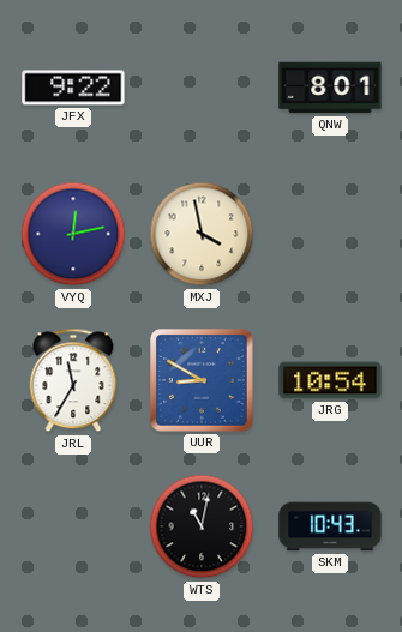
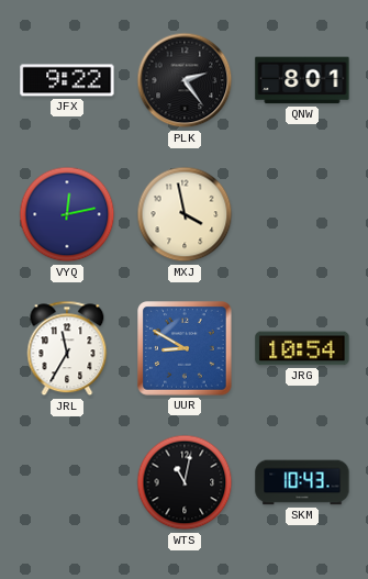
PLK: none -> 2:24
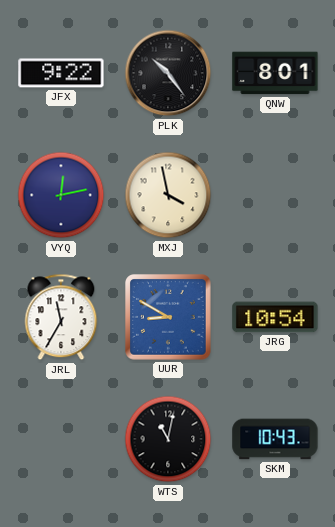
PLK: 2:24 -> 10:24
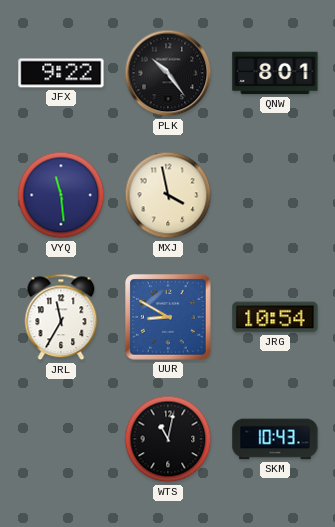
VYQ: 12:13 -> 11:29
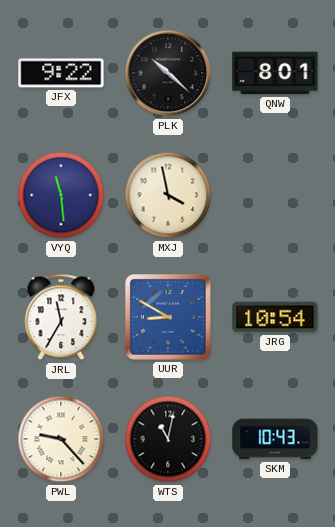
PLK: 10:24 -> 10:22
PWL: none -> 9:23
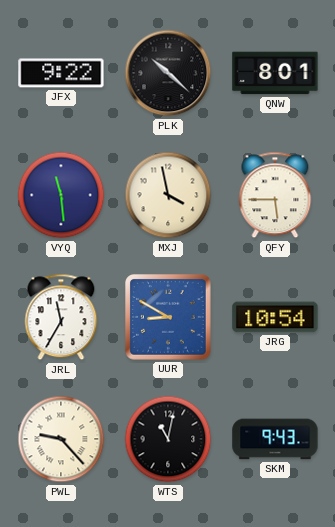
QFY: none -> 5:45
SKM: 10:43 -> 9:43
